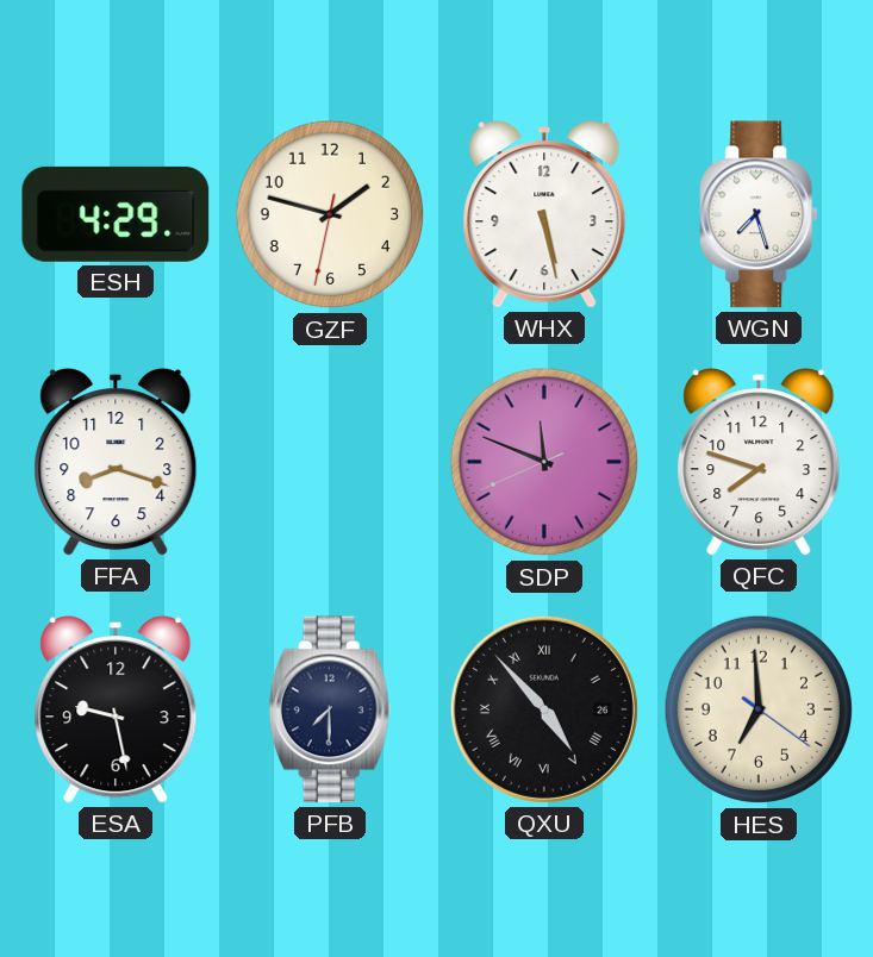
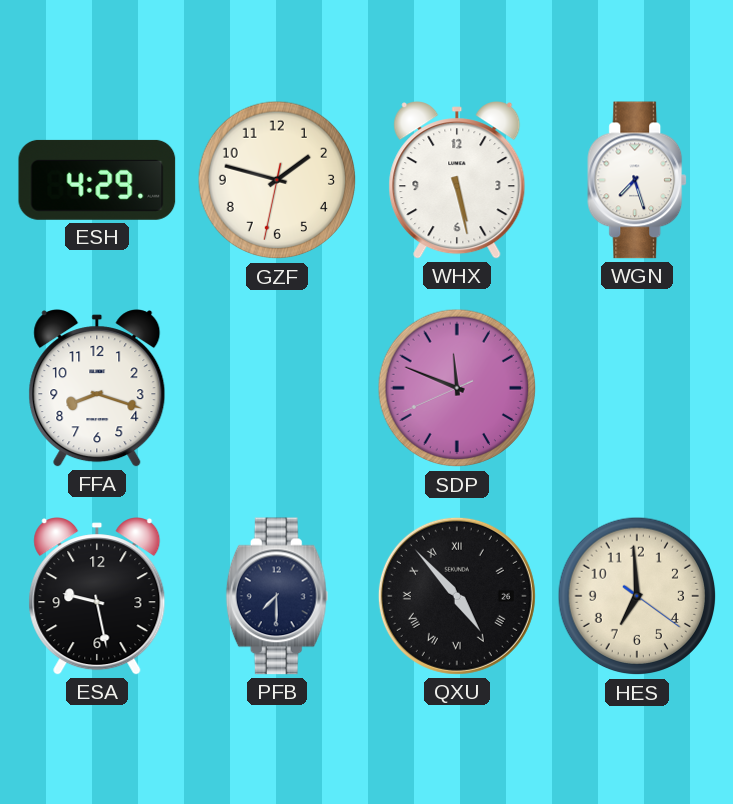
QFC: 7:48 -> none
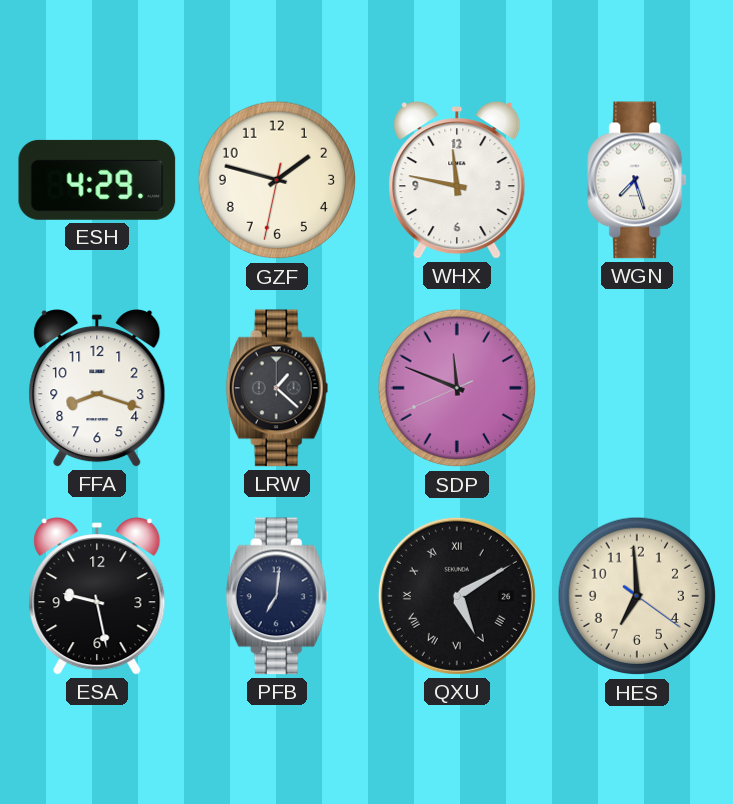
WHX: 5:28 -> 11:47
LRW: none -> 1:22
PFB: 7:30 -> 7:01
QXU: 4:53 -> 5:10
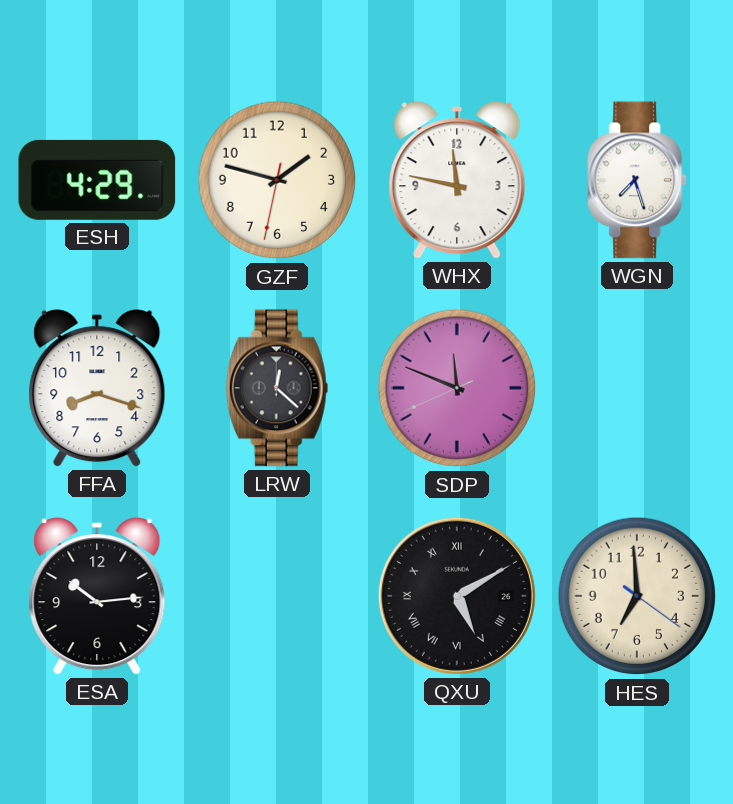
LRW: 1:22 -> 12:22
ESA: 9:28 -> 10:14
PFB: 7:01 -> none
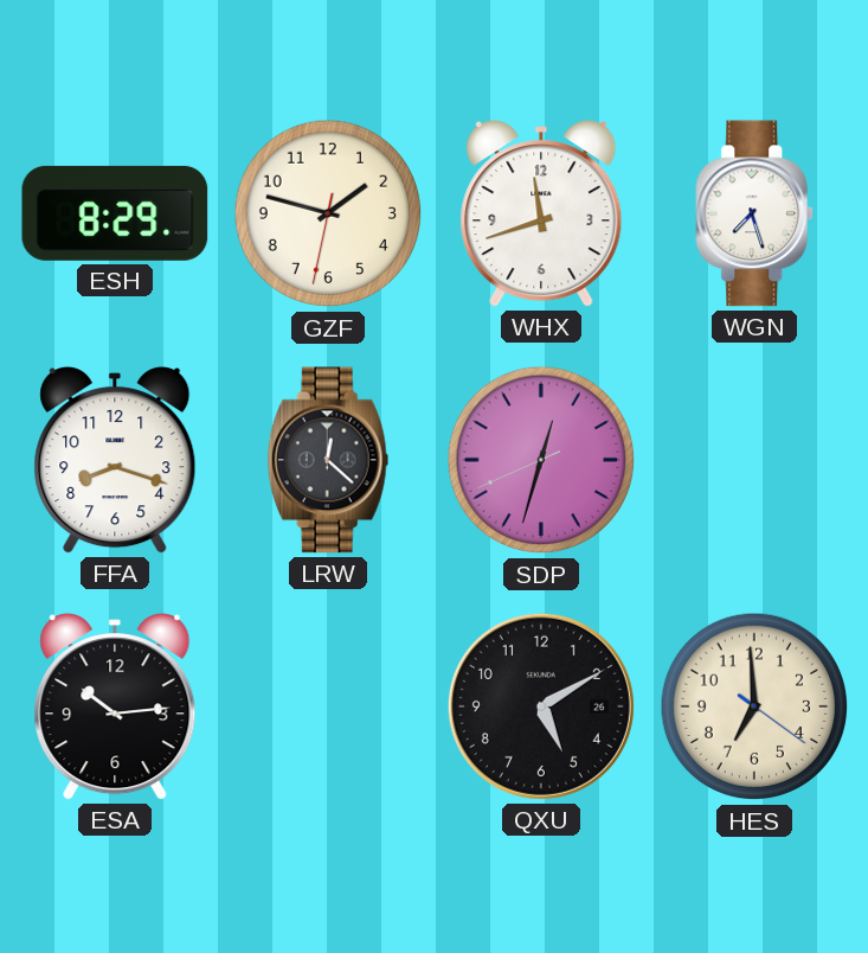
ESH: 4:29 -> 8:29
WHX: 11:47 -> 11:42
SDP: 11:48 -> 12:32
QXU numerals: Roman -> Arabic
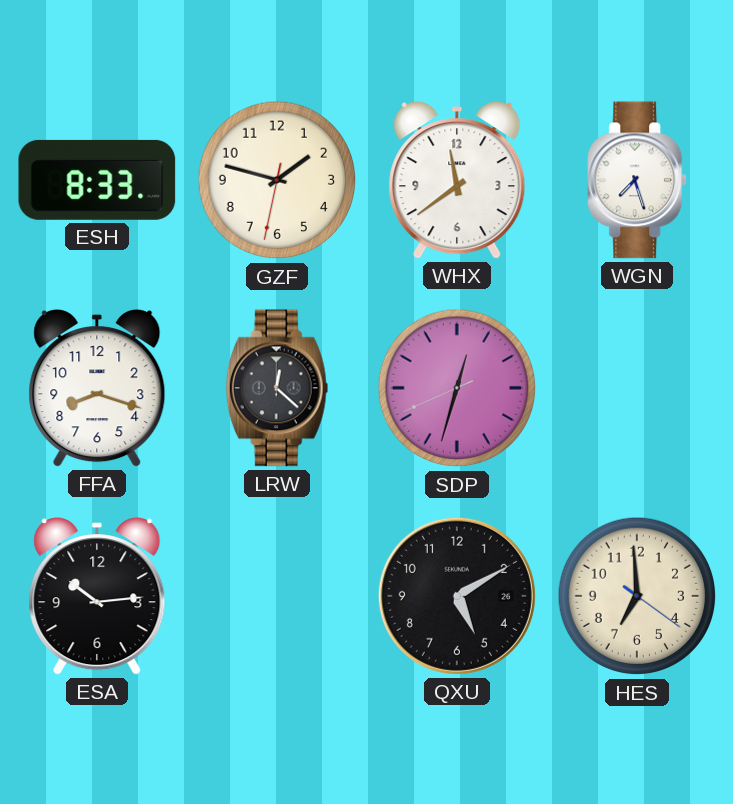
ESH: 8:29 -> 8:33
WHX: 11:42 -> 11:39
